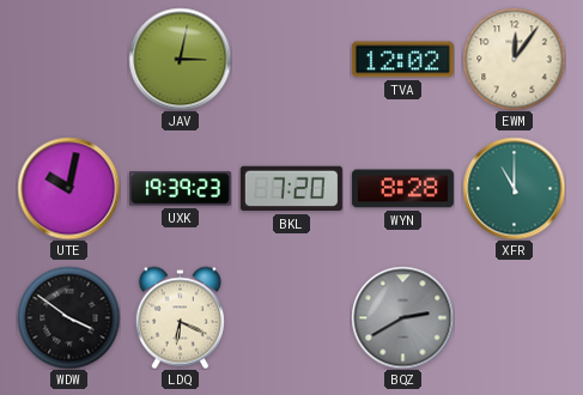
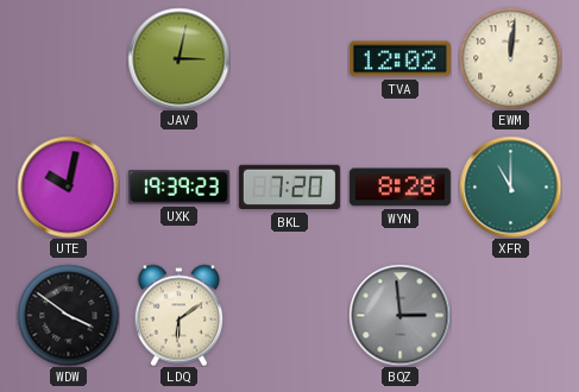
EWM: 12:06 -> 12:01
LDQ: 6:19 -> 6:09
BQZ: 2:40 -> 2:59
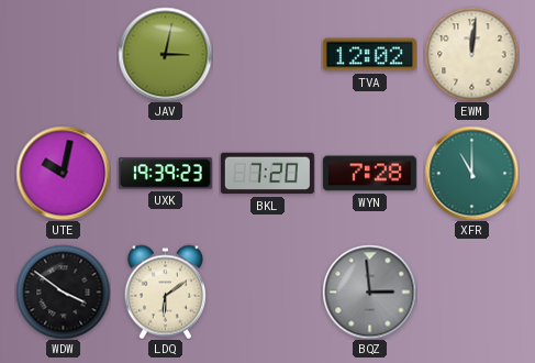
WYN: 8:28 -> 7:28
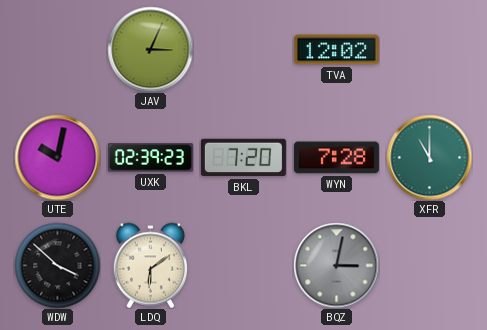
JAV: 3:02 -> 3:04
EWM: 12:01 -> none
UXK: 19:39 -> 02:39
WDW: 3:51 -> 3:52
BQZ: 2:59 -> 3:02
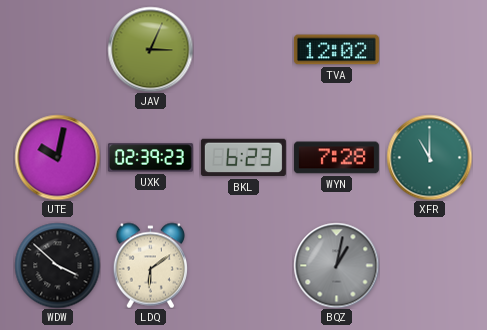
BKL: 7:20 -> 6:23
BQZ: 3:02 -> 1:02
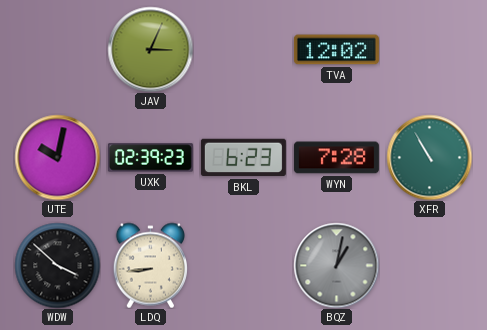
XFR: 11:00 -> 10:55
LDQ: 6:09 -> 8:44
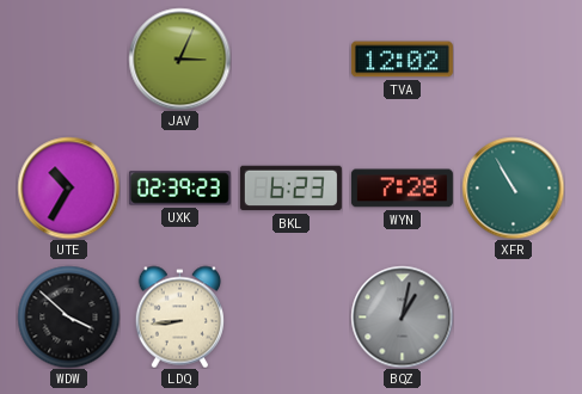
UTE: 10:02 -> 10:35
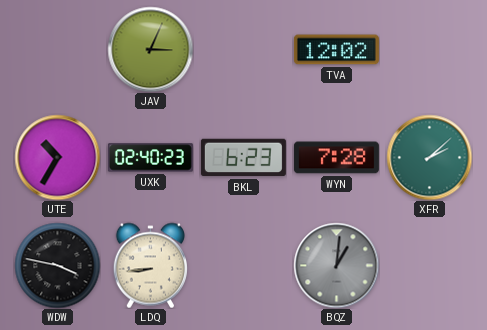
UXK: 02:39 -> 02:40
XFR: 10:55 -> 2:08
WDW: 3:52 -> 3:47
BQZ: 1:02 -> 1:01
